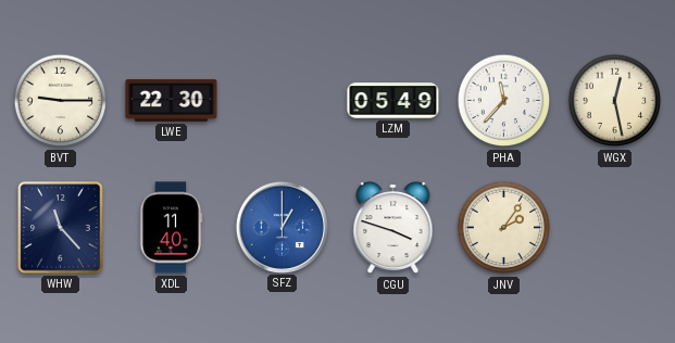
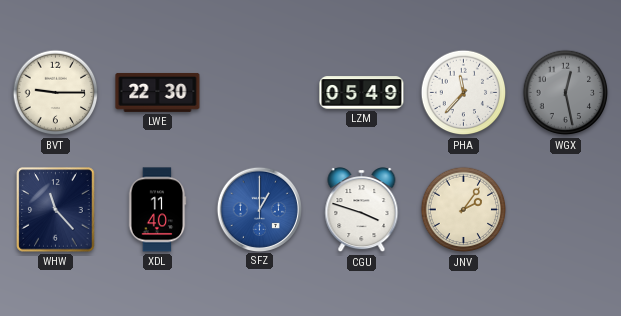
WGX dial: cream -> grey
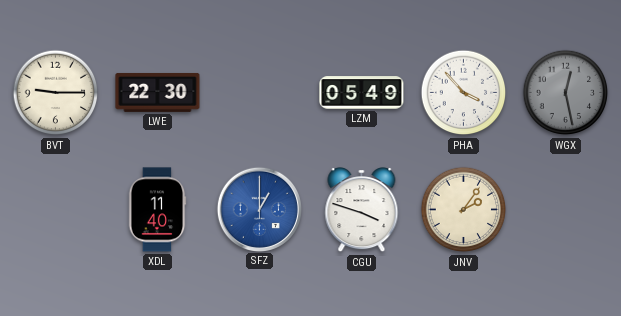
PHA: 11:37 -> 3:53
WHW: 11:23 -> none
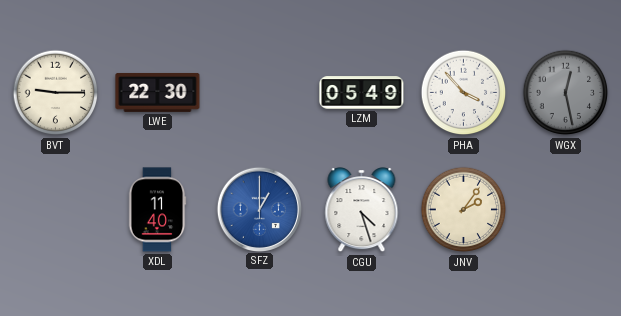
CGU: 3:48 -> 4:27
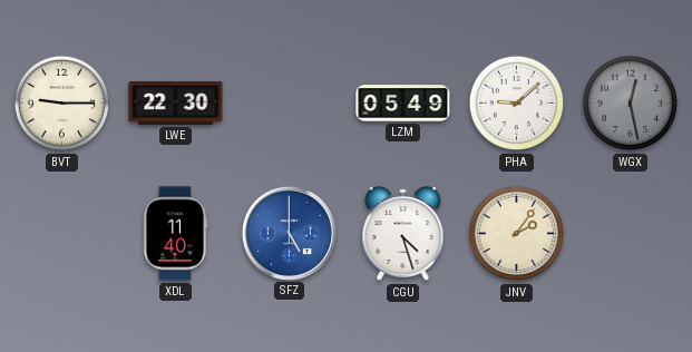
PHA: 3:53 -> 9:08
SFZ: 1:00 -> 5:00
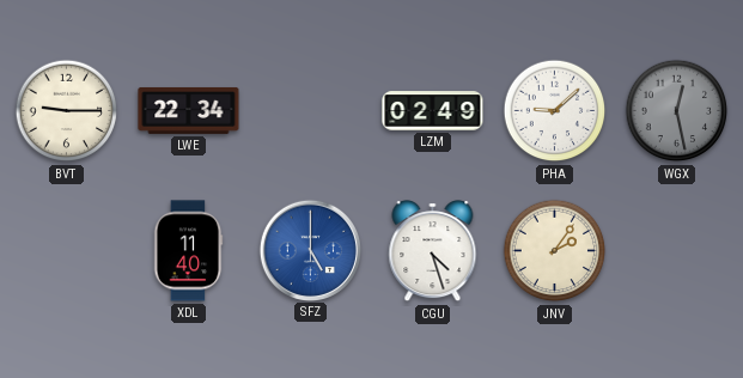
LWE: 22:30 -> 22:34
LZM: 05:49 -> 02:49
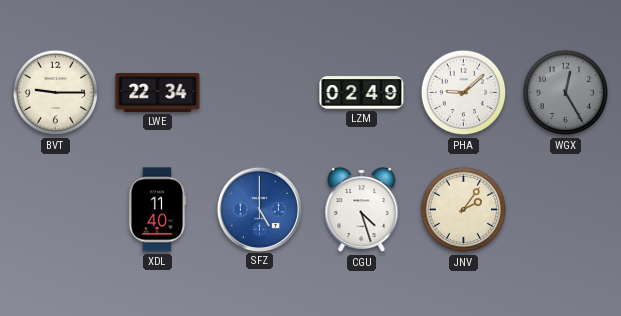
WGX: 12:28 -> 12:25
